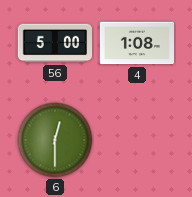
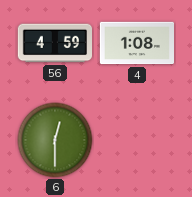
56: 5:00 -> 4:59
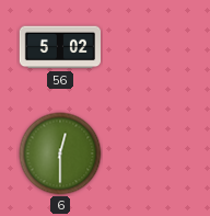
56: 4:59 -> 5:02
4: 1:08 -> none
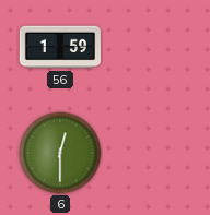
56: 5:02 -> 1:59
